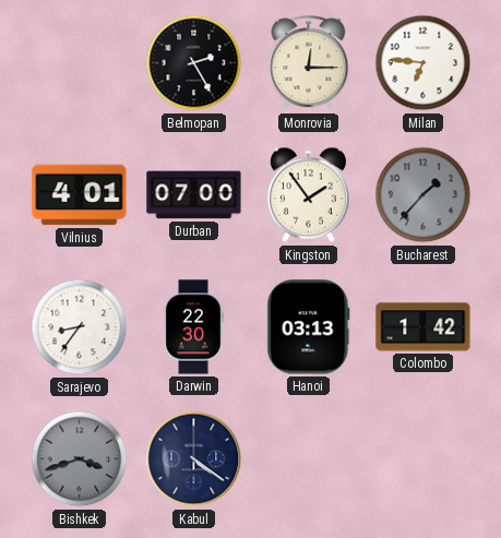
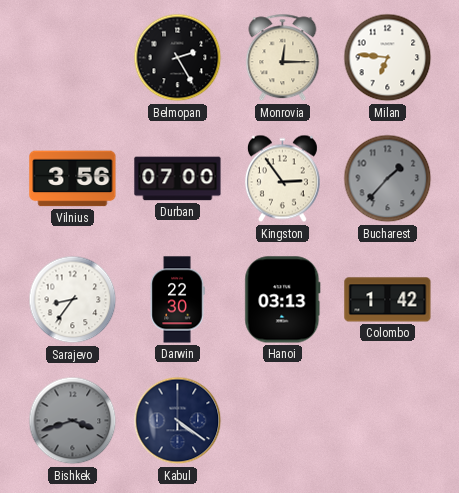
Vilnius: 4:01 -> 3:56
Kingston: 1:54 -> 2:54
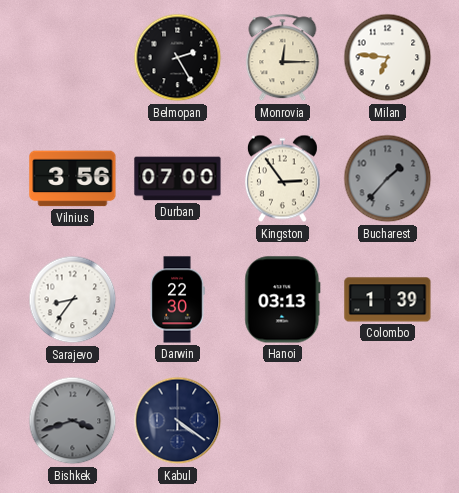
Colombo: 1:42 -> 1:39
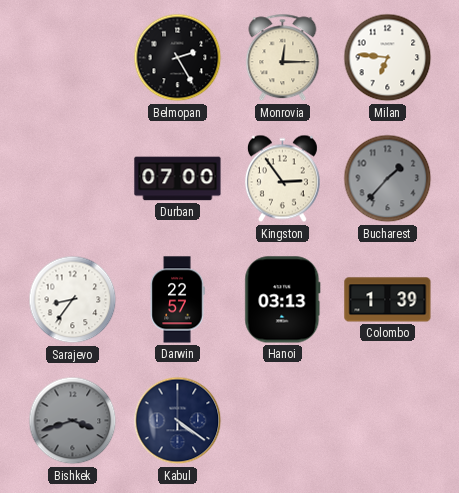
Vilnius: 3:56 -> none
Darwin: 22:30 -> 22:57
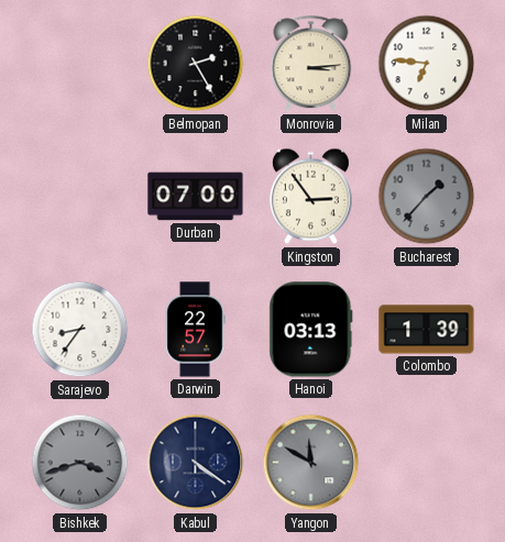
Monrovia: 12:15 -> 3:14
Yangon: none -> 11:50
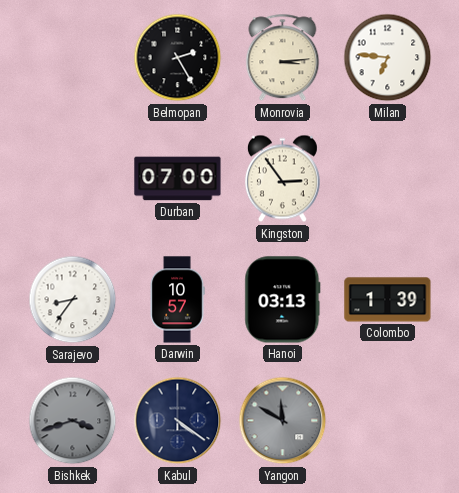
Bucharest: 1:37 -> none
Darwin: 22:57 -> 10:57
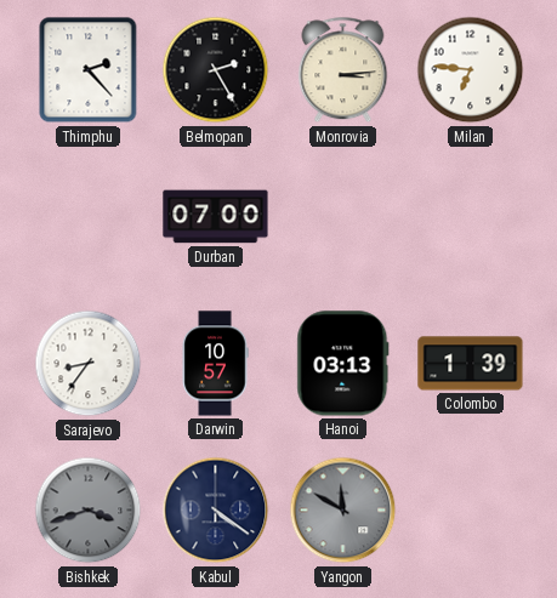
Thimphu: none -> 2:23
Kingston: 2:54 -> none
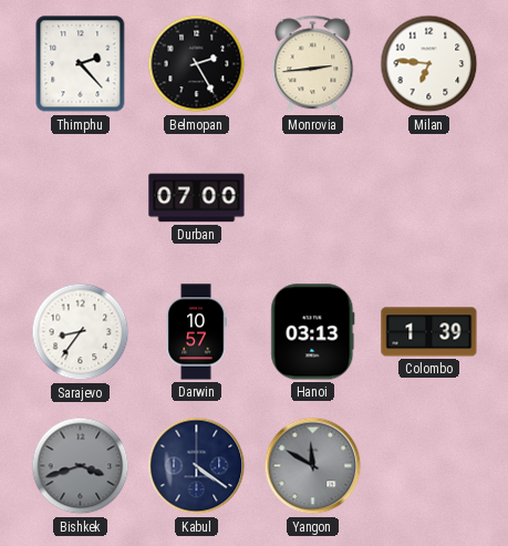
Monrovia: 3:14 -> 2:44
